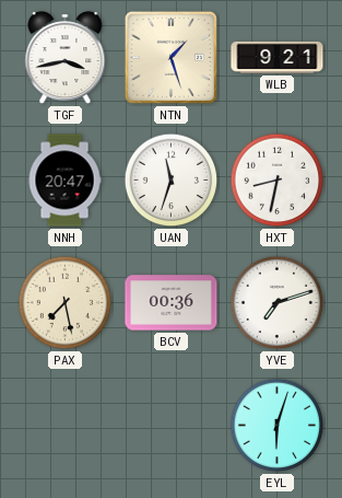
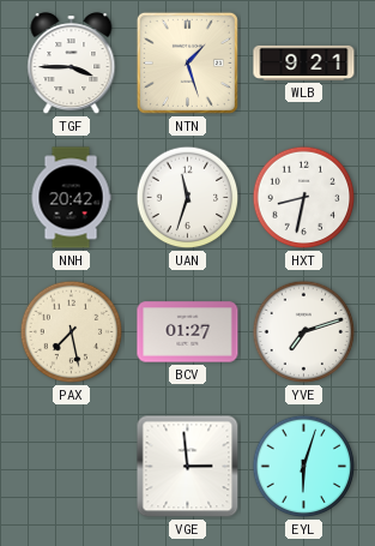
TGF: 3:43 -> 3:45
NNH: 20:47 -> 20:42
BCV: 00:36 -> 01:27
VGE: none -> 2:59
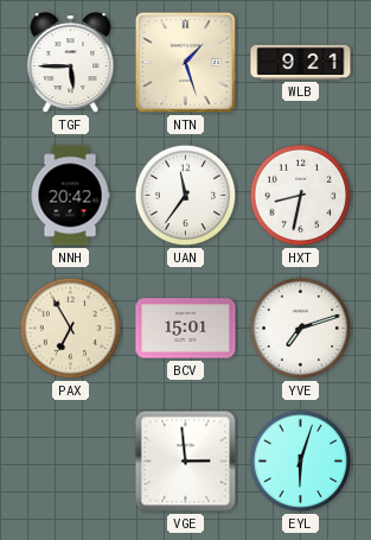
TGF: 3:45 -> 5:45
UAN: 11:33 -> 11:36
PAX: 7:28 -> 6:55
BCV: 01:27 -> 15:01
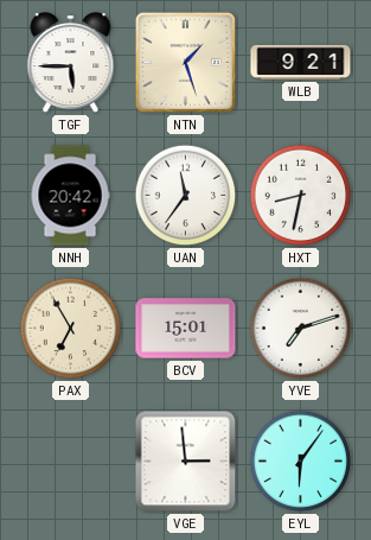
EYL: 6:03 -> 6:06
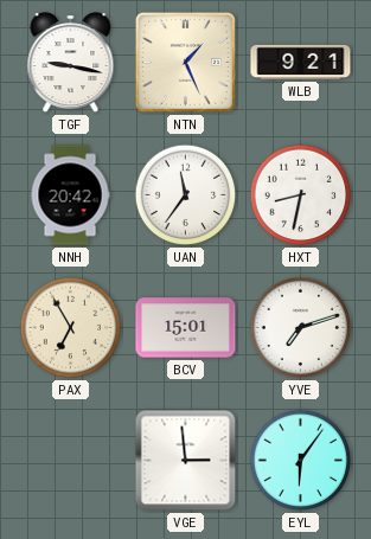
TGF: 5:45 -> 9:17
NTN: 1:27 -> 1:26
